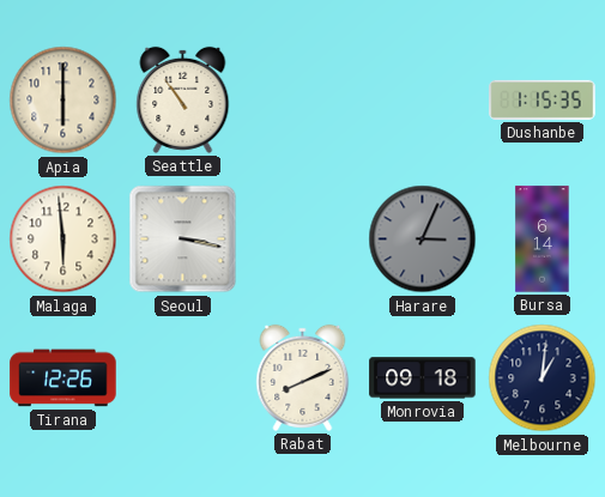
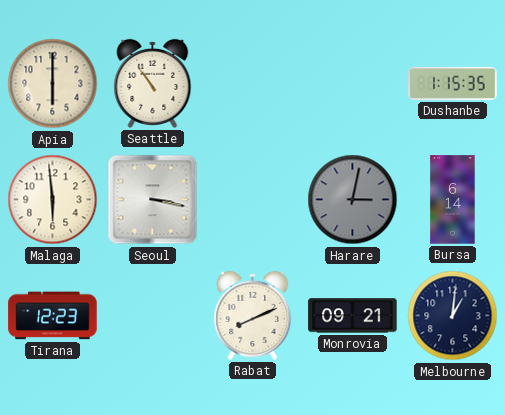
Harare: 3:04 -> 3:02
Tirana: 12:26 -> 12:23
Monrovia: 09:18 -> 09:21
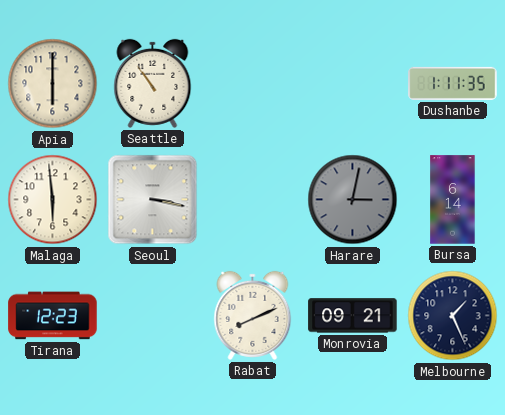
Dushanbe: 1:15 -> 1:11
Melbourne: 1:01 -> 1:26
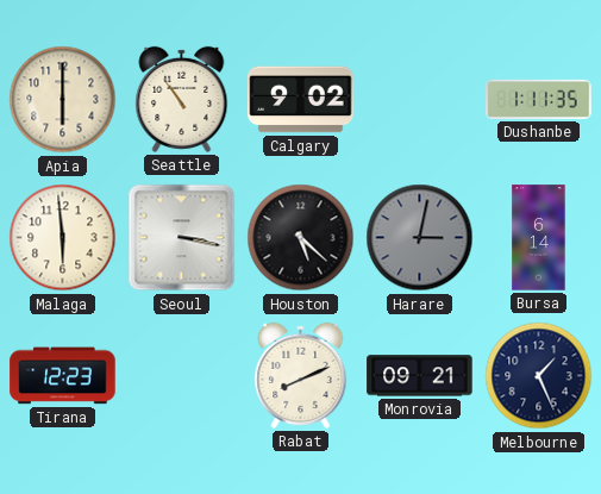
Calgary: none -> 9:02
Houston: none -> 5:22
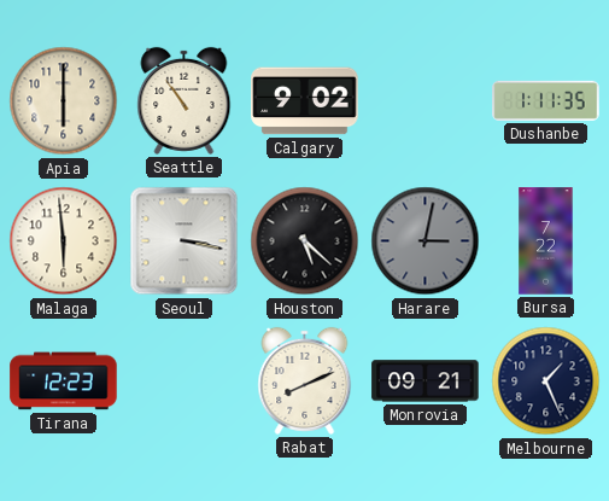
Bursa: 6:14 -> 7:22
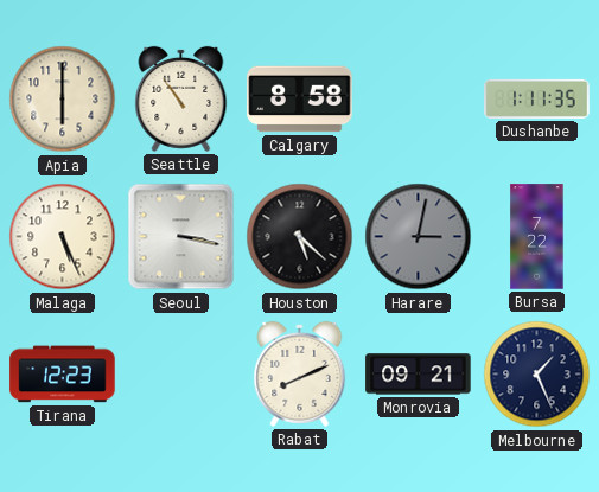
Calgary: 9:02 -> 8:58
Malaga: 5:59 -> 5:26
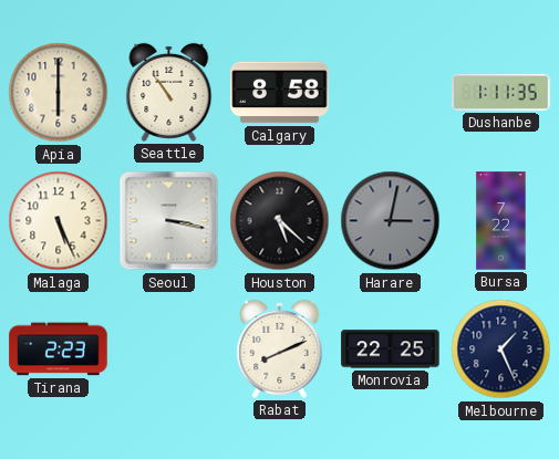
Tirana: 12:23 -> 2:23
Monrovia: 09:21 -> 22:25
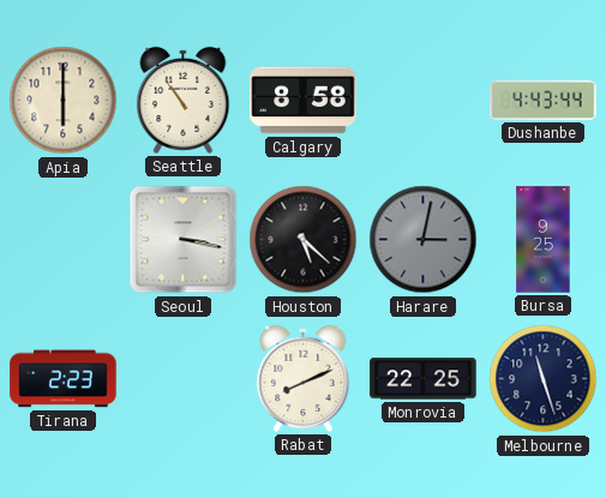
Dushanbe: 1:11 -> 4:43
Malaga: 5:26 -> none
Bursa: 7:22 -> 9:25
Melbourne: 1:26 -> 11:27
